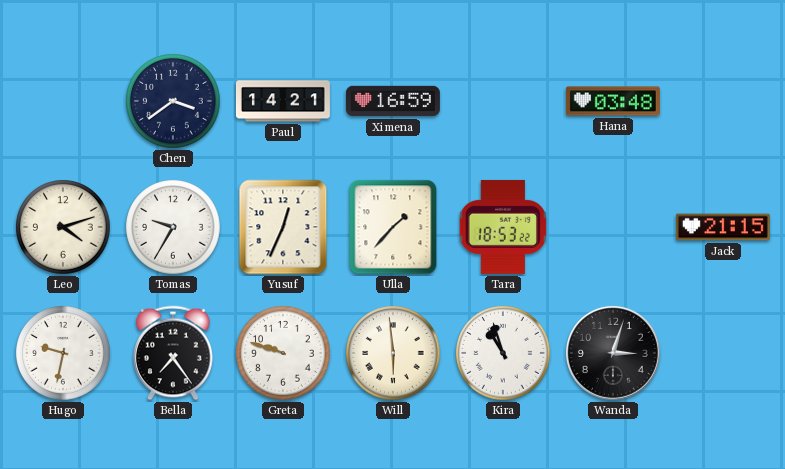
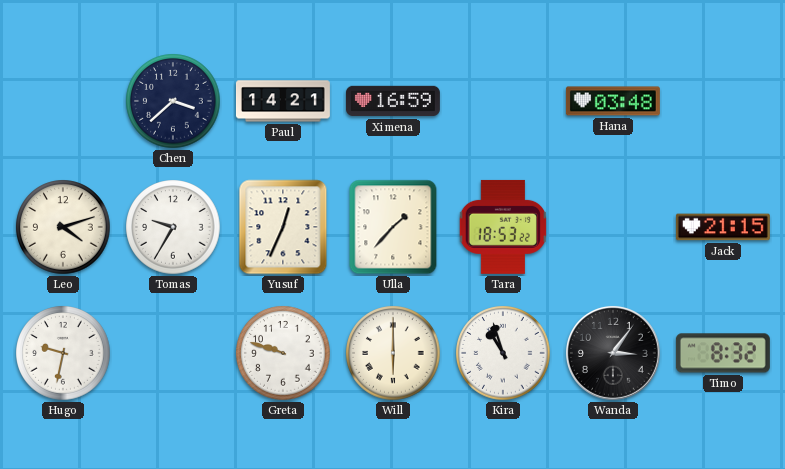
Chen: 3:39 -> 3:38
Bella: 7:24 -> none
Will: 5:59 -> 6:00
Wanda: 3:03 -> 3:06
Timo: none -> 8:32
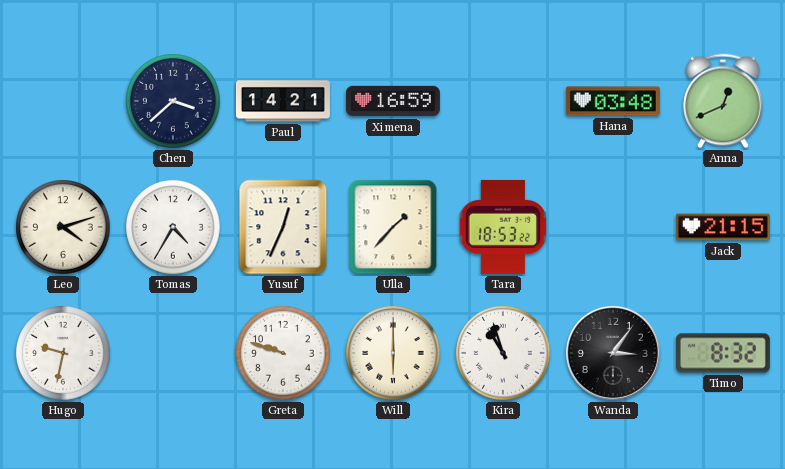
Anna: none -> 12:41
Tomas: 9:35 -> 4:35
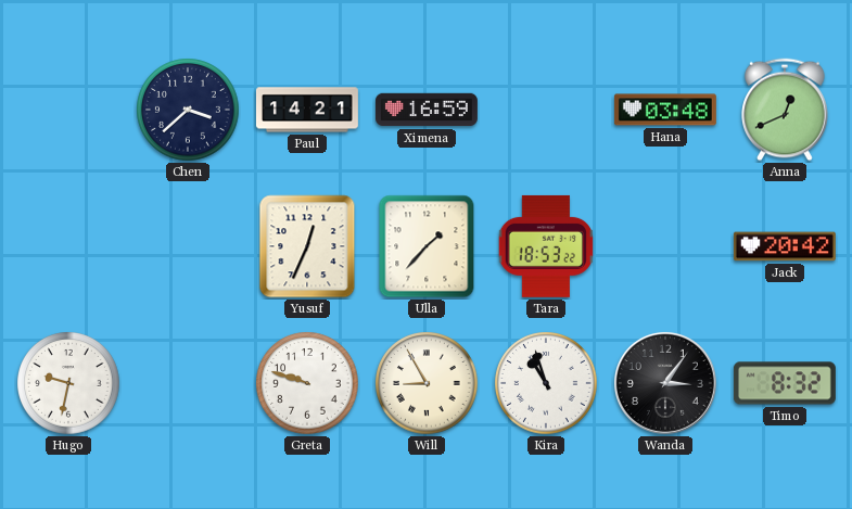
Leo: 4:12 -> none
Tomas: 4:35 -> none
Jack: 21:15 -> 20:42
Will: 6:00 -> 8:55
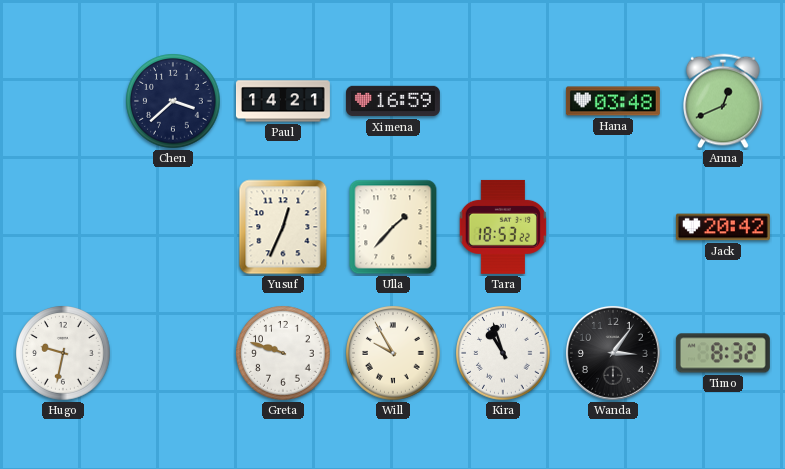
Will: 8:55 -> 9:55
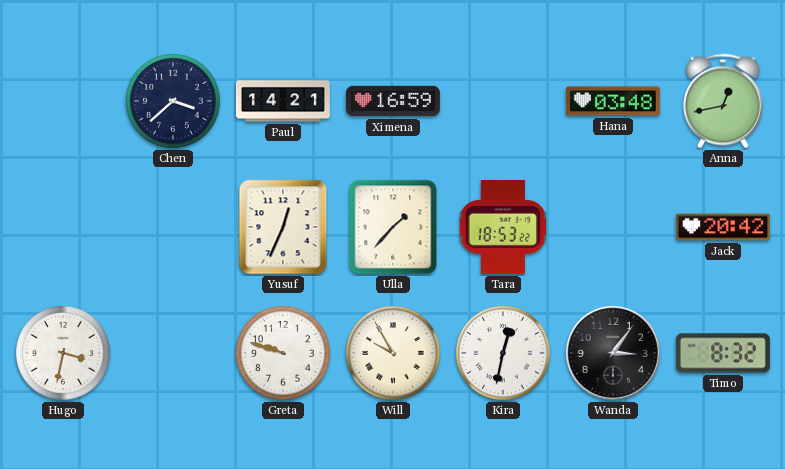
Anna: 12:41 -> 12:43
Hugo: 9:32 -> 3:32
Kira: 10:57 -> 12:32
